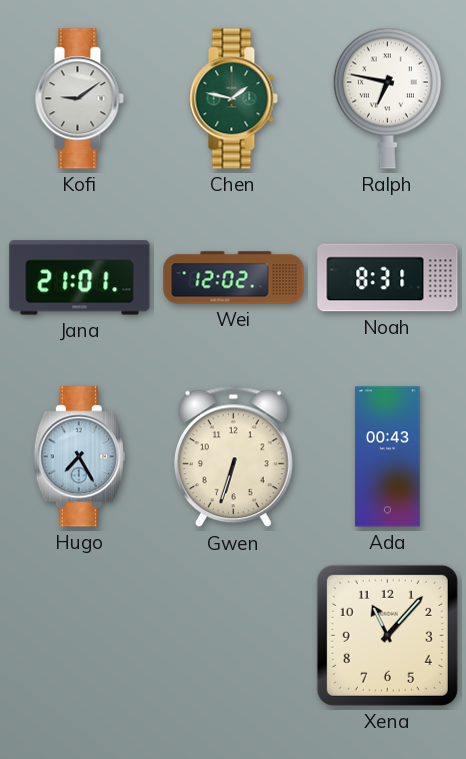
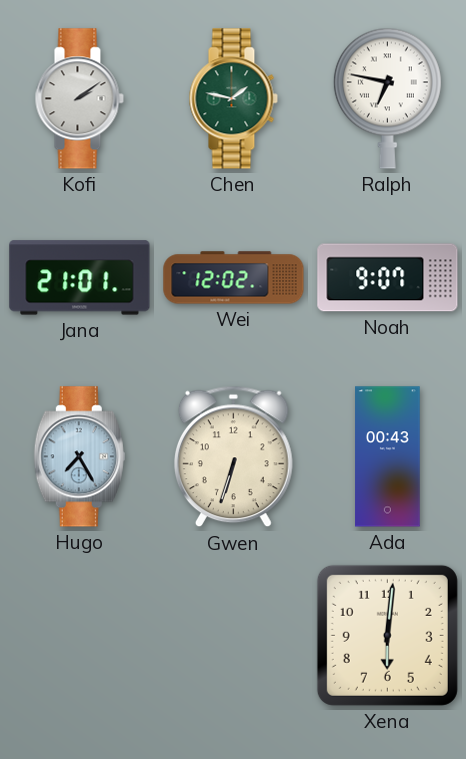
Kofi: 9:09 -> 2:09
Noah: 8:31 -> 9:07
Xena: 11:07 -> 6:01
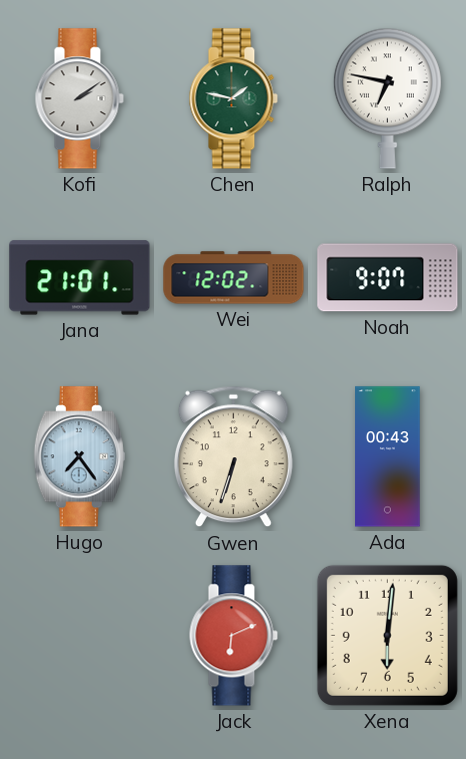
Hugo: 7:25 -> 7:24
Jack: none -> 6:11
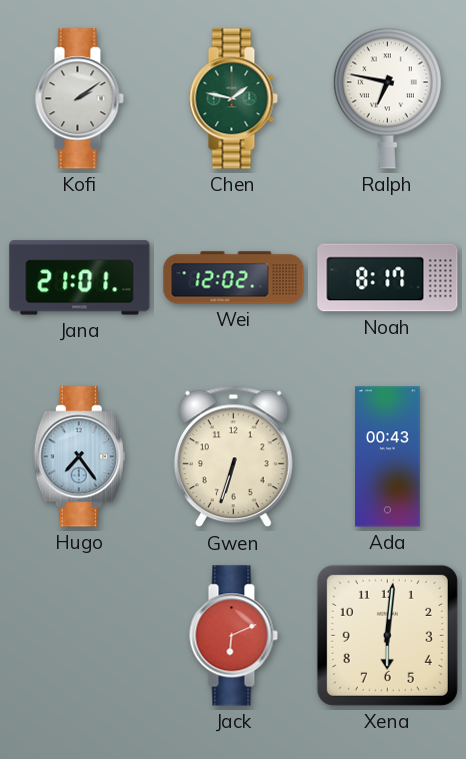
Noah: 9:07 -> 8:17
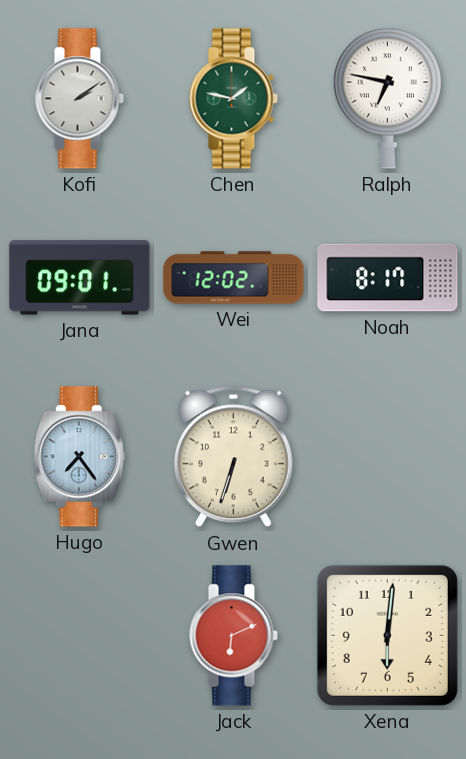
Jana: 21:01 -> 09:01
Ada: 00:43 -> none
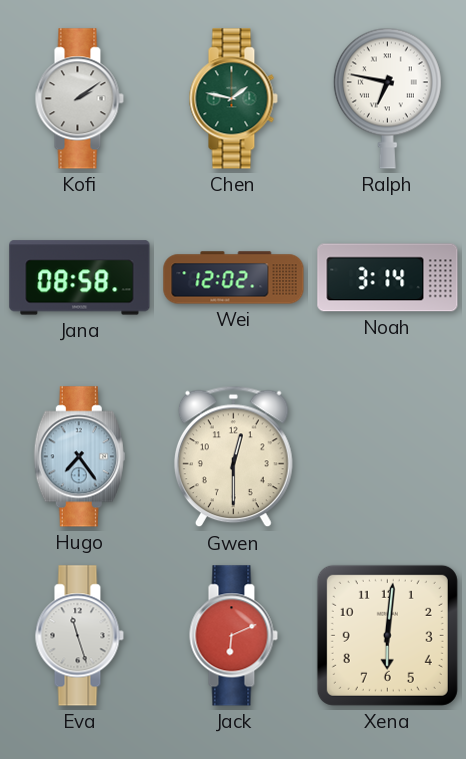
Jana: 09:01 -> 08:58
Noah: 8:17 -> 3:14
Gwen: 6:33 -> 12:30
Eva: none -> 11:27
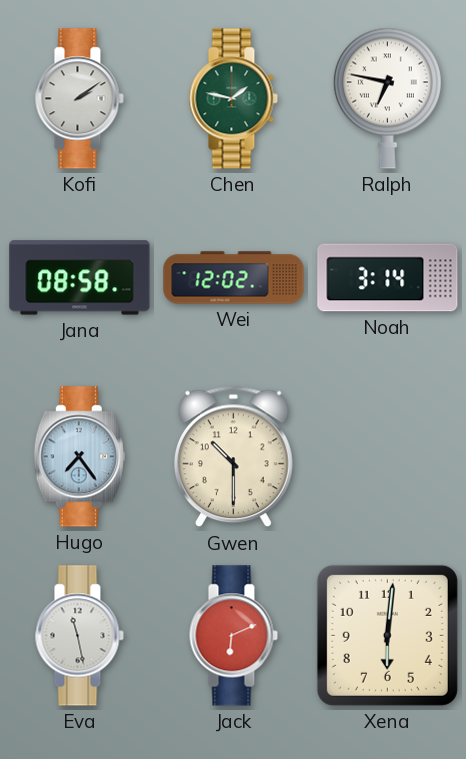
Gwen: 12:30 -> 10:30
Eva: 11:27 -> 11:28
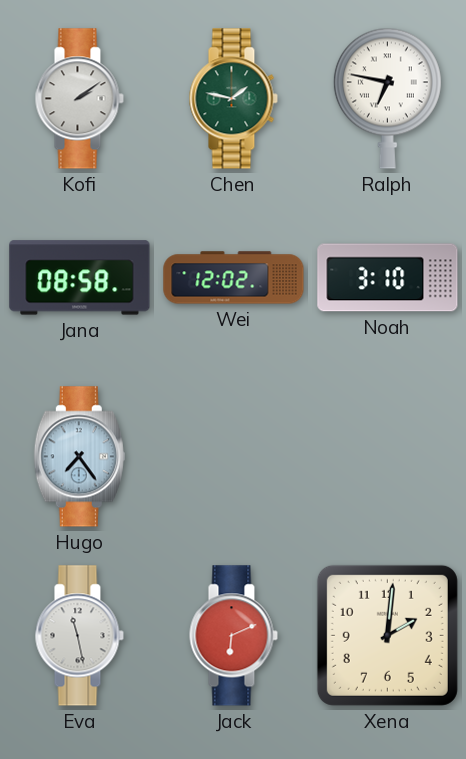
Noah: 3:14 -> 3:10
Gwen: 10:30 -> none
Xena: 6:01 -> 2:01
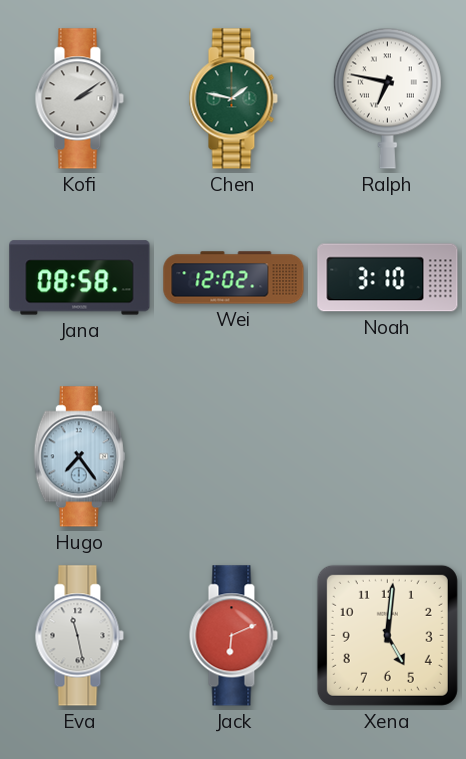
Xena: 2:01 -> 5:01
